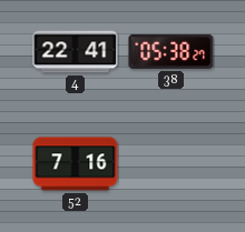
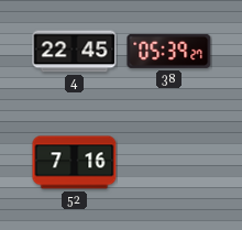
4: 22:41 -> 22:45
38: 05:38 -> 05:39
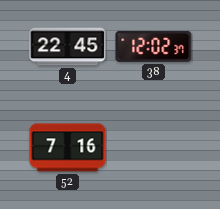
38: 05:39 -> 12:02
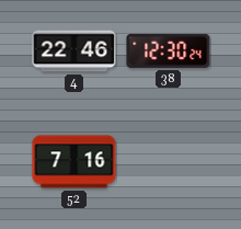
4: 22:45 -> 22:46
38: 12:02 -> 12:30
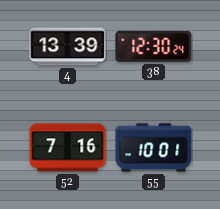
4: 22:46 -> 13:39
55: none -> 10:01
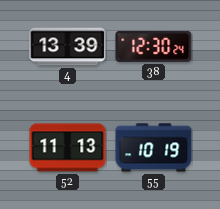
52: 7:16 -> 11:13
55: 10:01 -> 10:19
